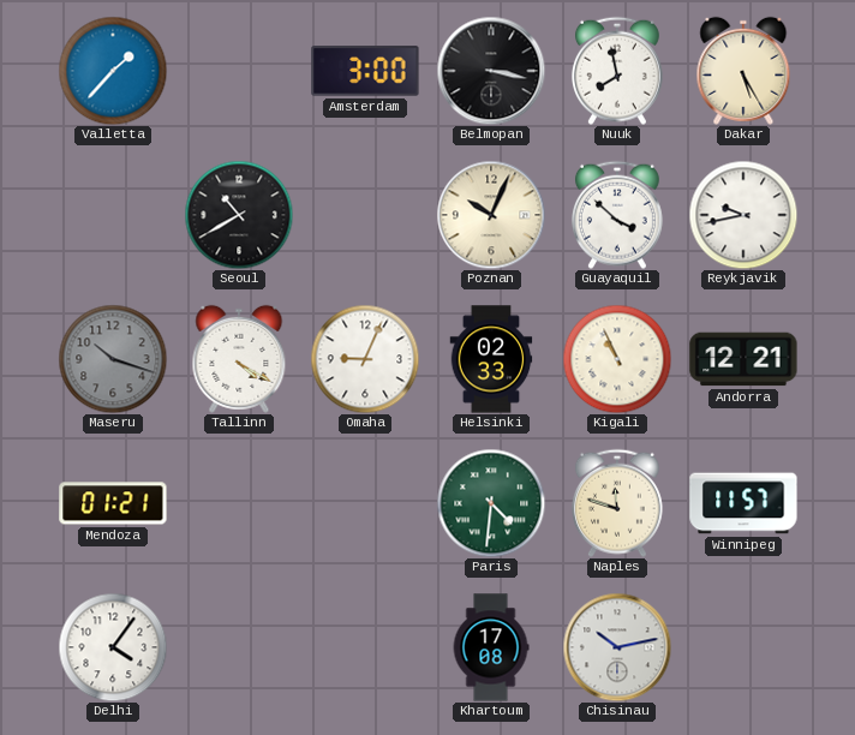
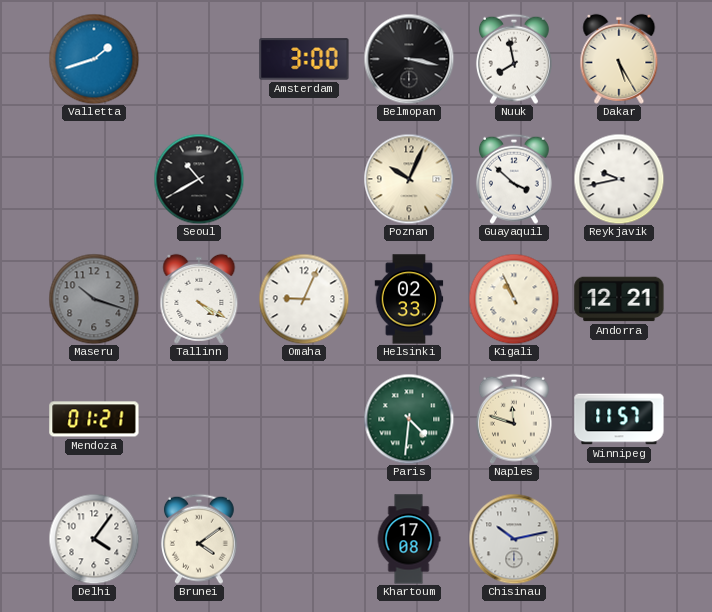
Valletta: 1:37 -> 1:42
Brunei: none -> 4:09
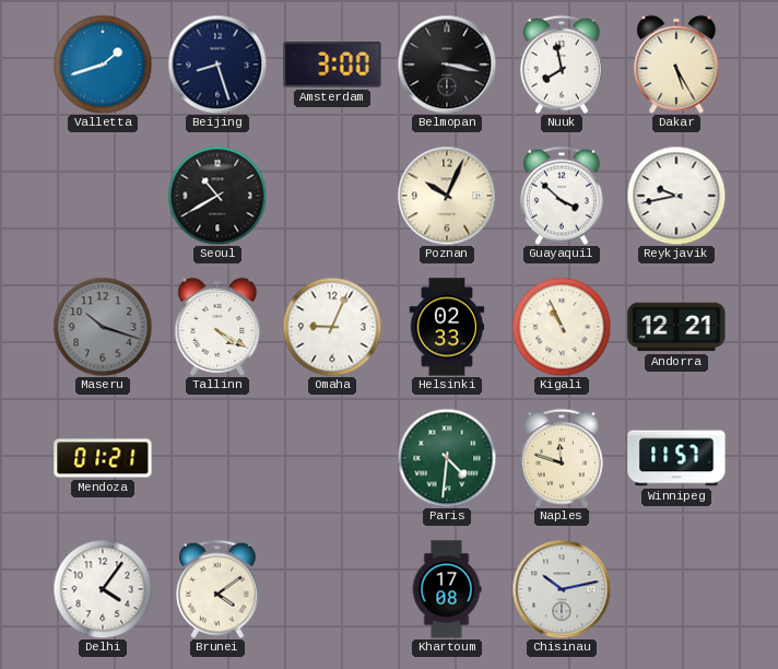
Beijing: none -> 8:27
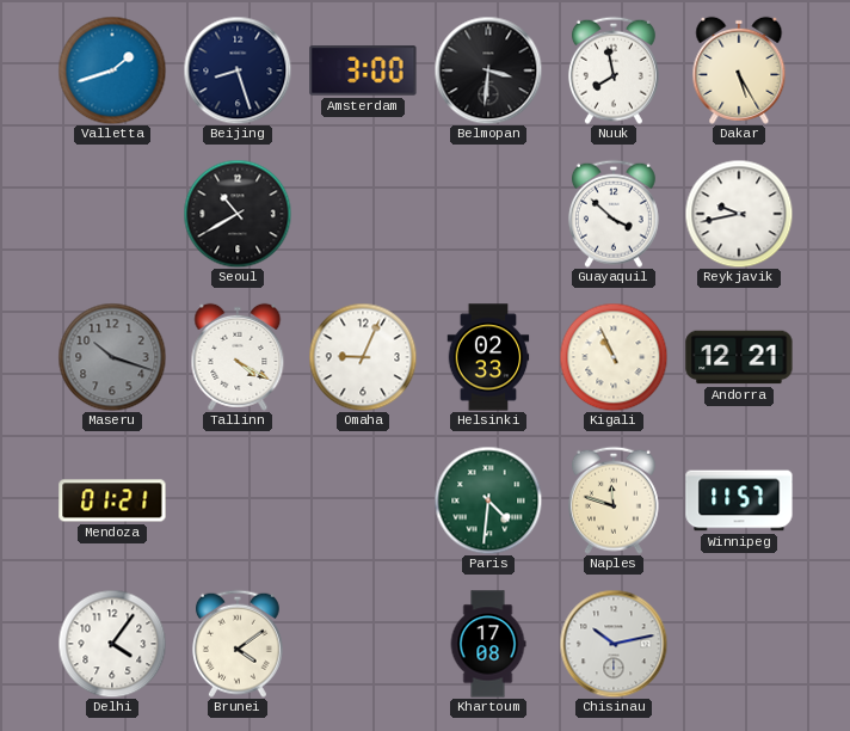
Belmopan: 3:17 -> 3:31
Poznan: 10:04 -> none
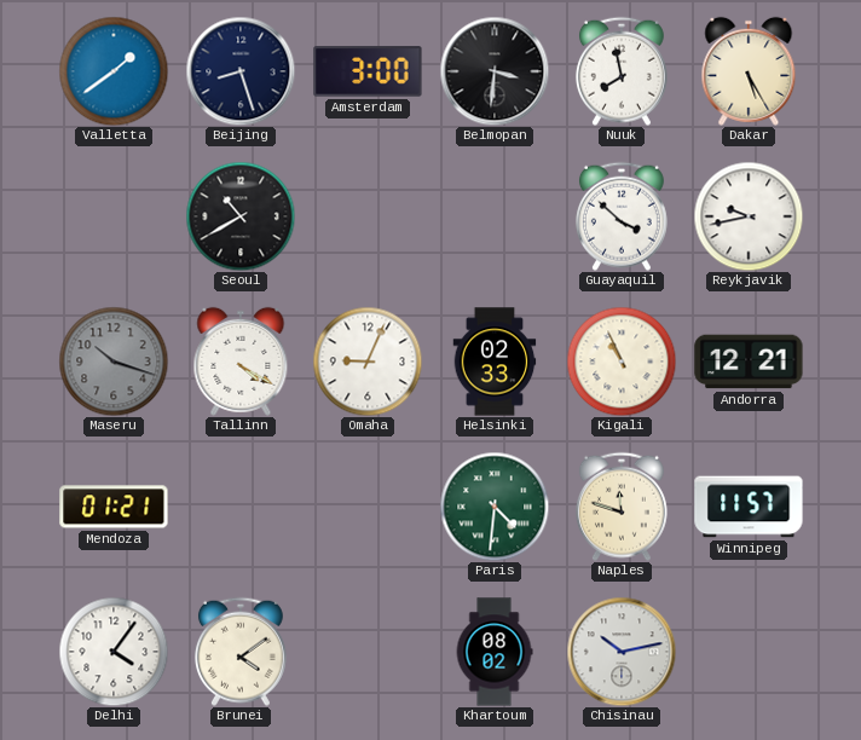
Valletta: 1:42 -> 1:39
Khartoum: 17:08 -> 08:02
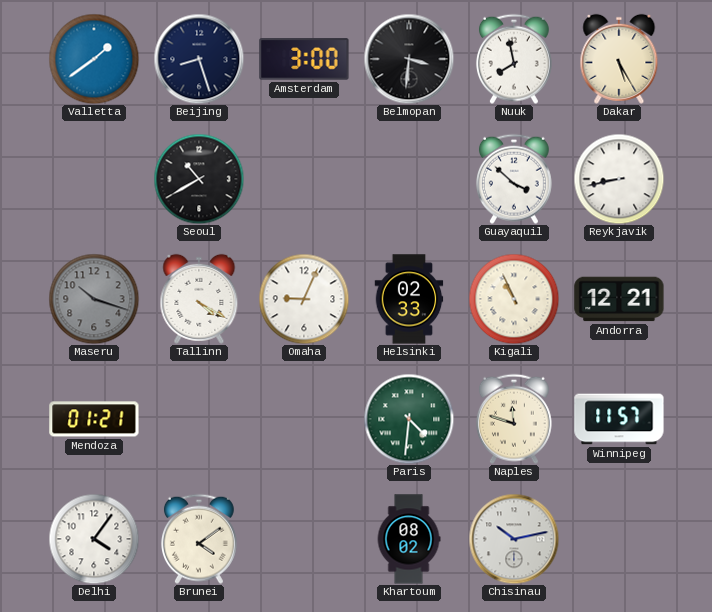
Reykjavik: 9:43 -> 8:43
